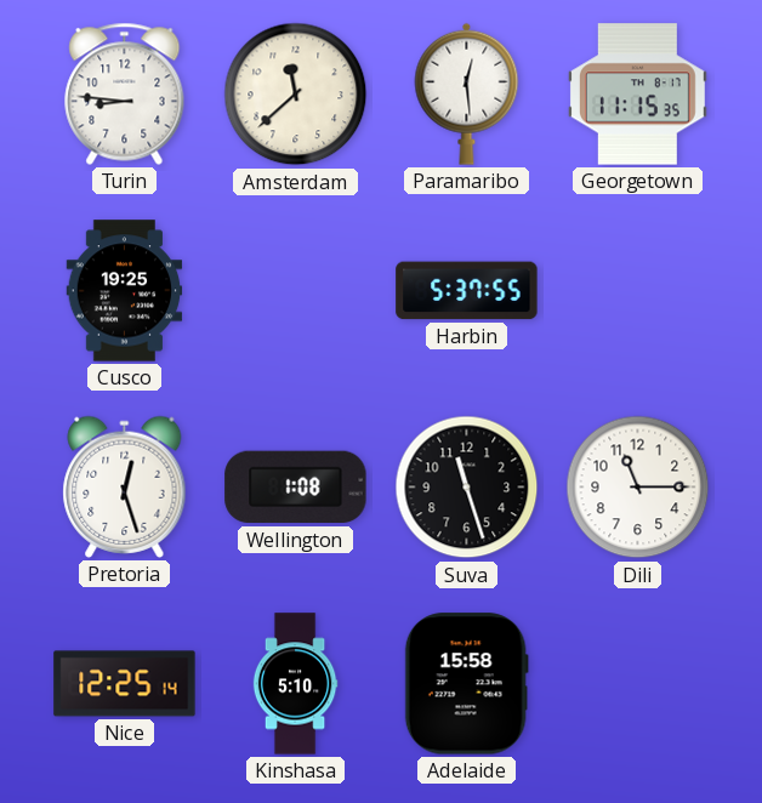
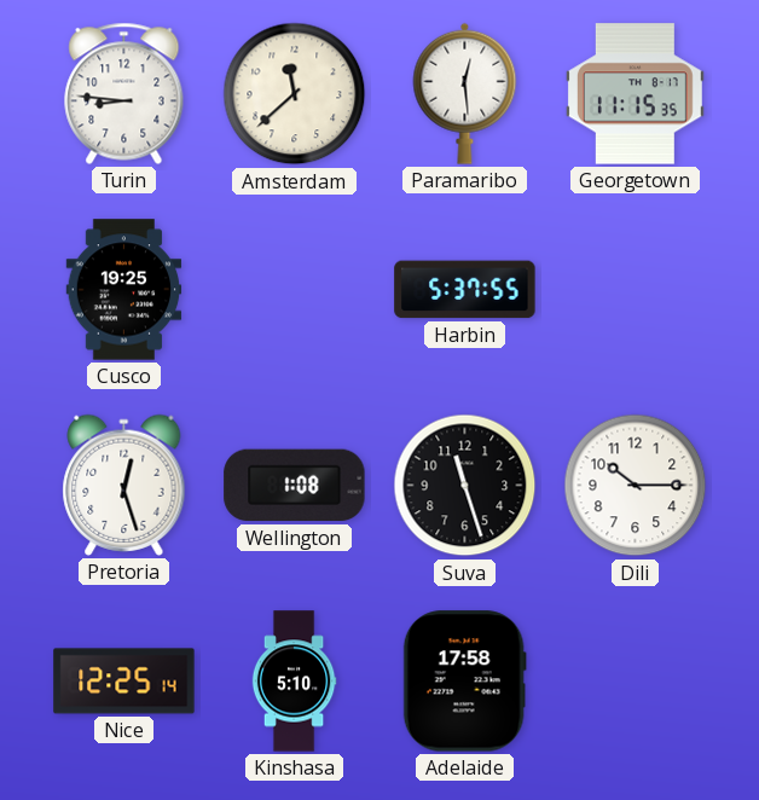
Dili: 11:15 -> 10:15
Adelaide: 15:58 -> 17:58
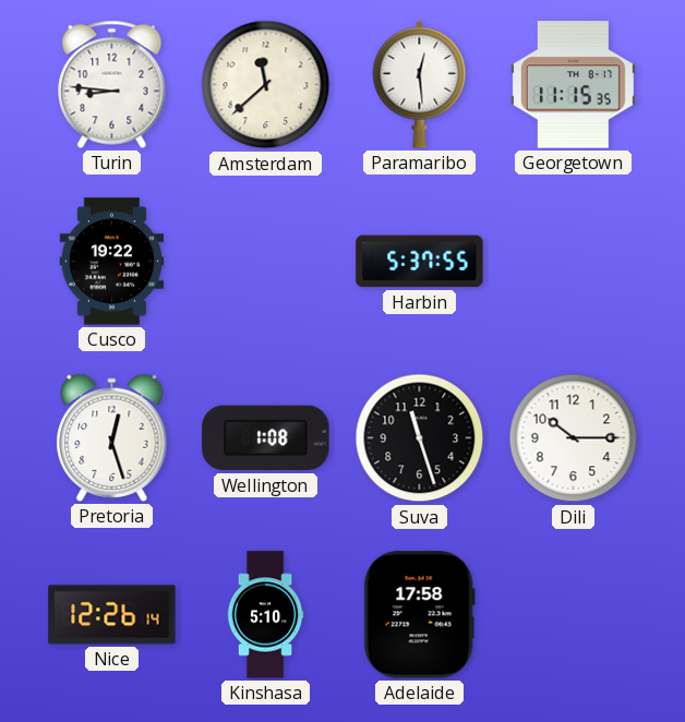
Cusco: 19:25 -> 19:22
Nice: 12:25 -> 12:26
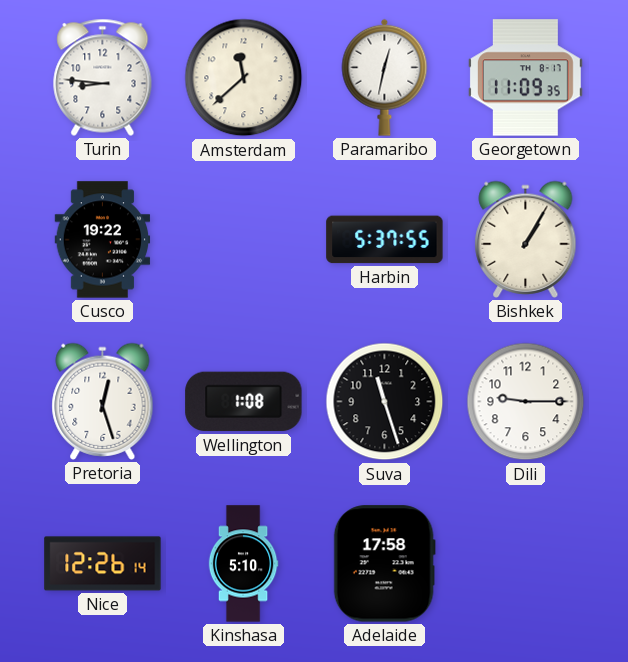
Paramaribo: 12:29 -> 12:32
Georgetown: 11:15 -> 11:09
Bishkek: none -> 1:05
Dili: 10:15 -> 9:15
